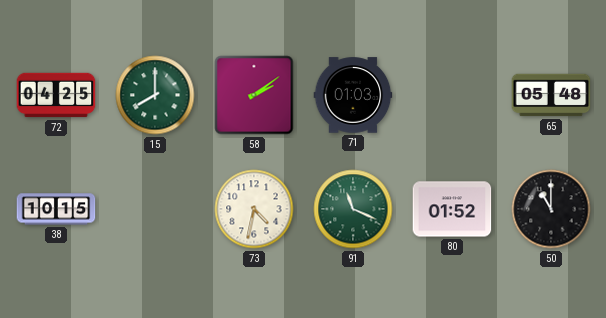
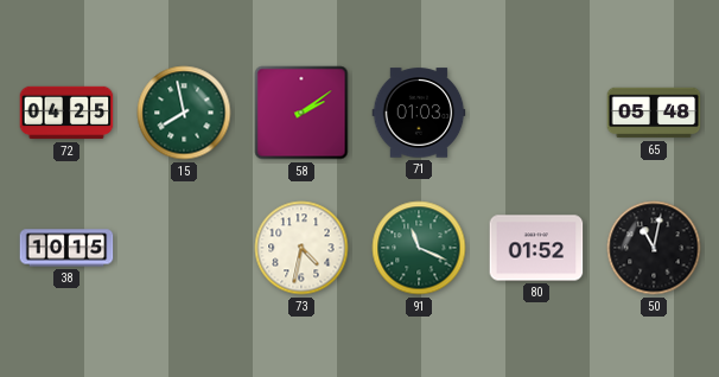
15: 8:00 -> 7:58
50: 11:00 -> 11:02
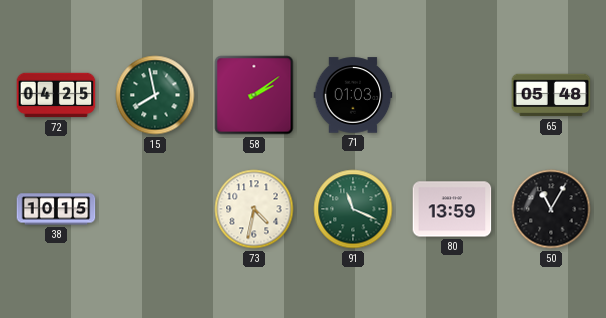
80: 01:52 -> 13:59
50: 11:02 -> 11:05
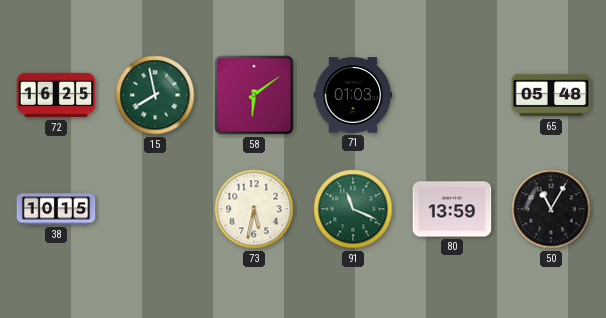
72: 04:25 -> 16:25
58: 2:09 -> 6:09
73: 4:32 -> 5:32
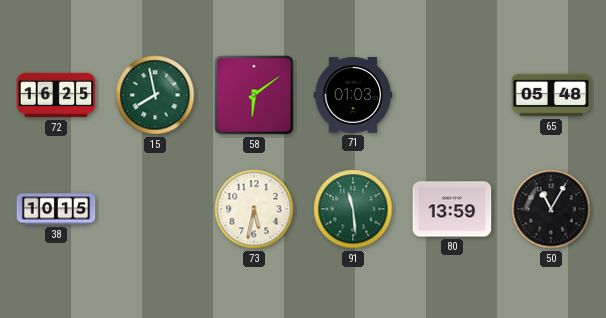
91: 11:19 -> 11:29
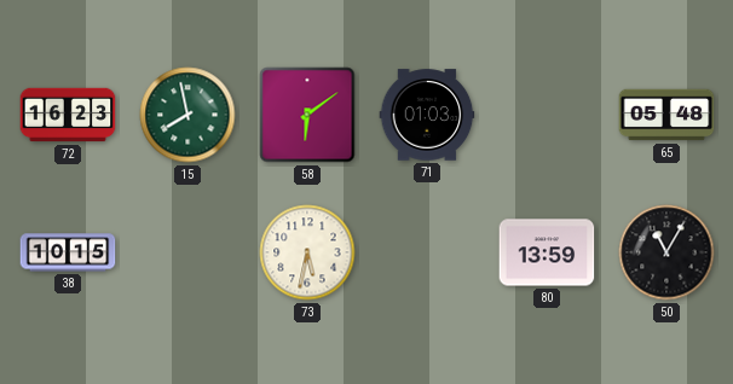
72: 16:25 -> 16:23
91: 11:29 -> none
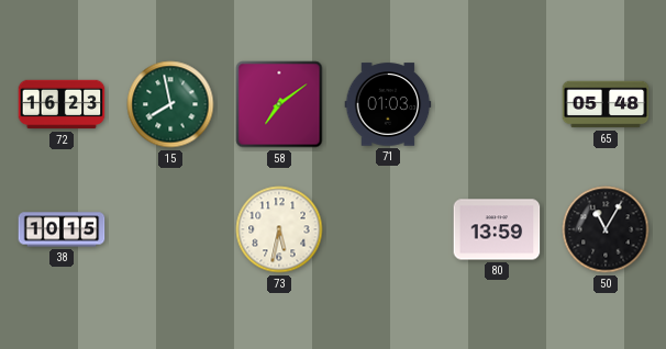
58: 6:09 -> 7:09
